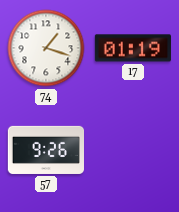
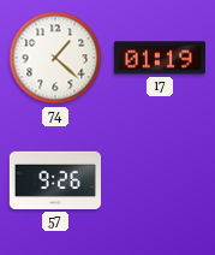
74: 1:18 -> 1:22
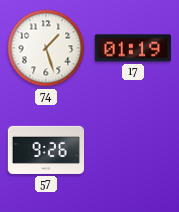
74: 1:22 -> 1:27
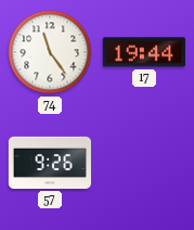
74: 1:27 -> 11:24
17: 01:19 -> 19:44
